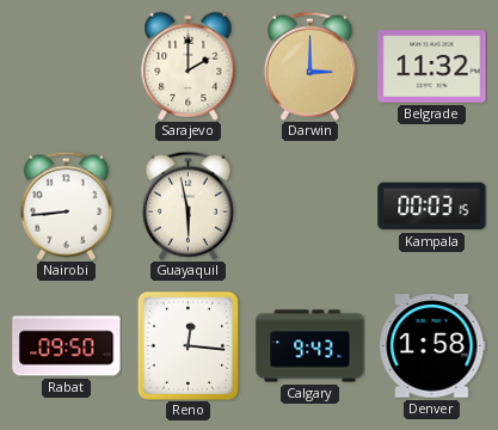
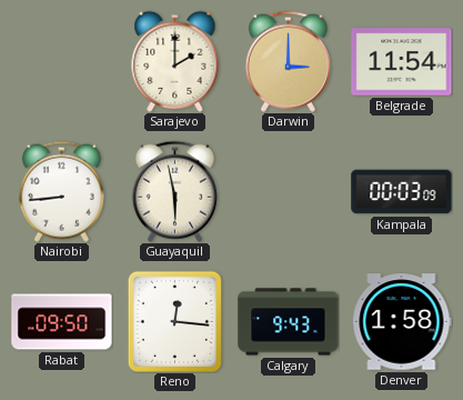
Belgrade: 11:32 -> 11:54
Kampala: 00:03:15 -> 00:03:09
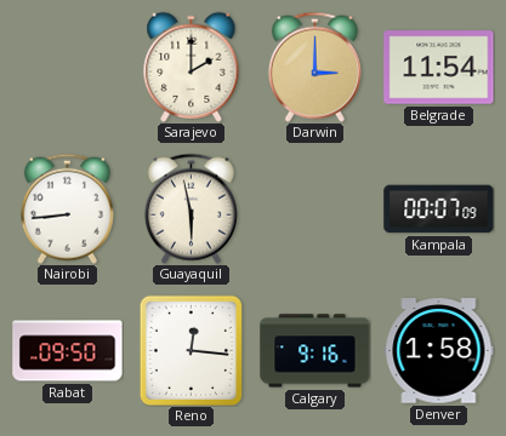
Kampala: 00:03 -> 00:07
Calgary: 9:43 -> 9:16
